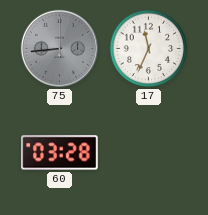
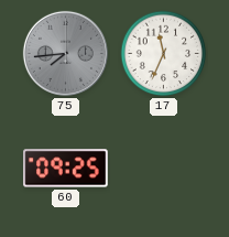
75: 8:44 -> 7:44
60: 03:28 -> 09:25
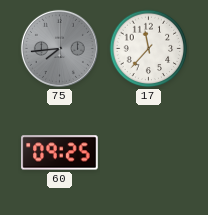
17: 11:34 -> 11:37
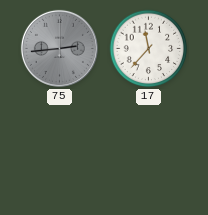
75: 7:44 -> 2:44
60: 09:25 -> none
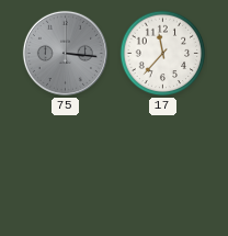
75: 2:44 -> 3:16
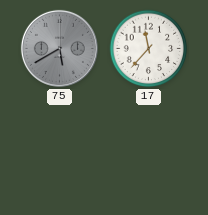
75: 3:16 -> 5:40
